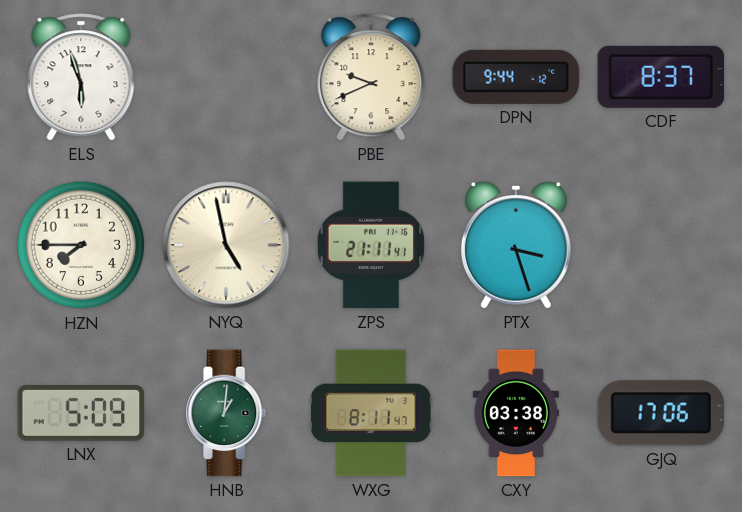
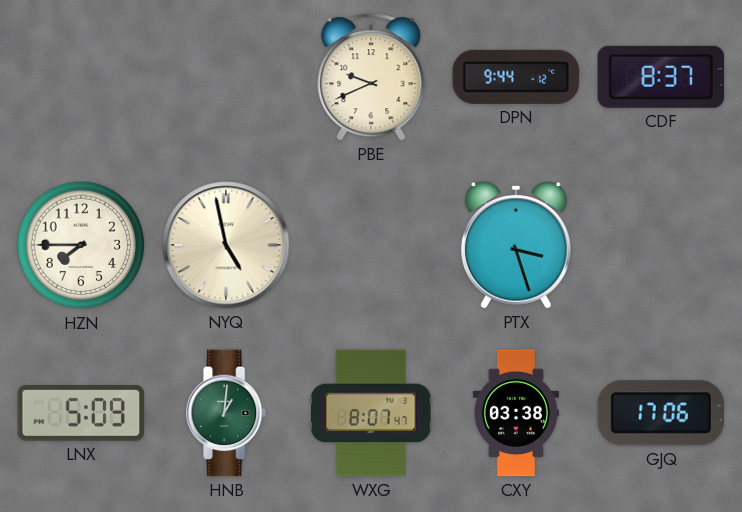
ELS: 5:57 -> none
ZPS: 21:11 -> none
WXG: 8:11 -> 8:07
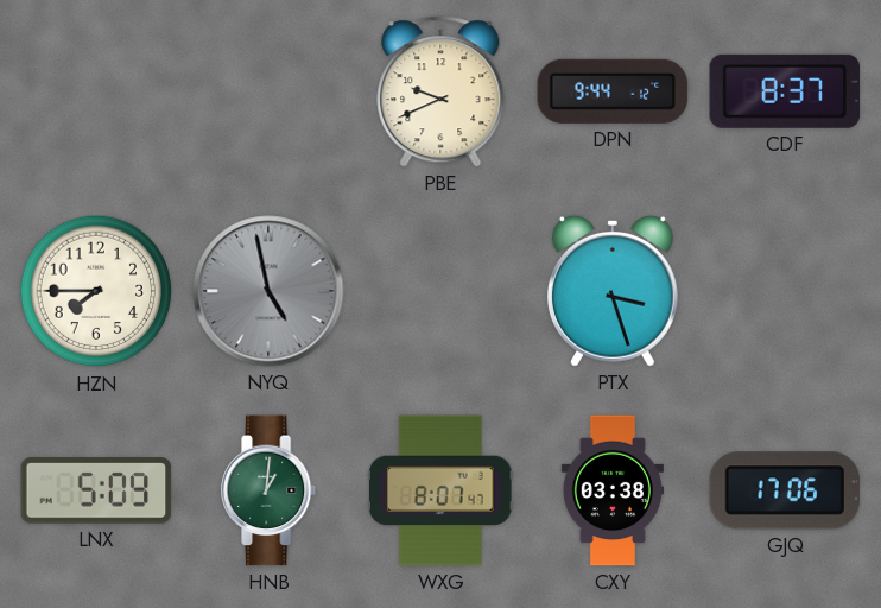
NYQ dial: cream -> grey
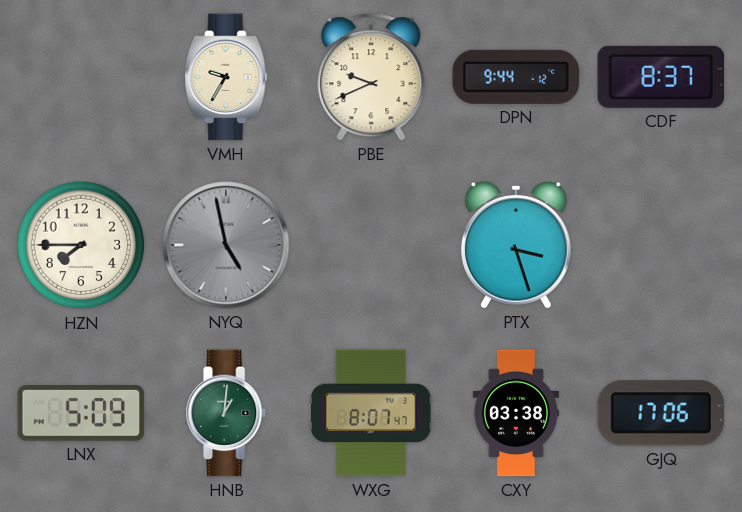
VMH: none -> 9:35
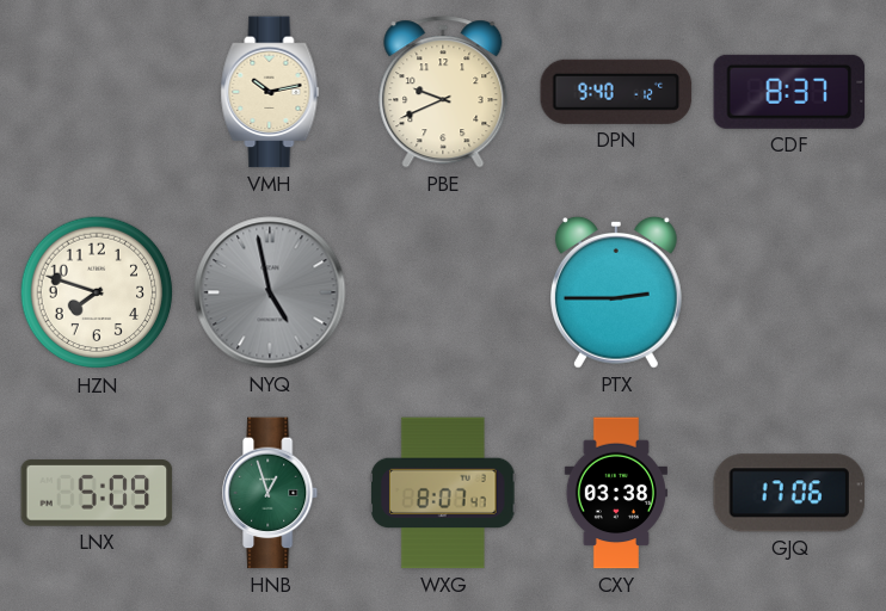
VMH: 9:35 -> 10:13
DPN: 9:44 -> 9:40
HZN: 7:45 -> 7:48
PTX: 3:27 -> 2:45
HNB: 1:01 -> 12:57
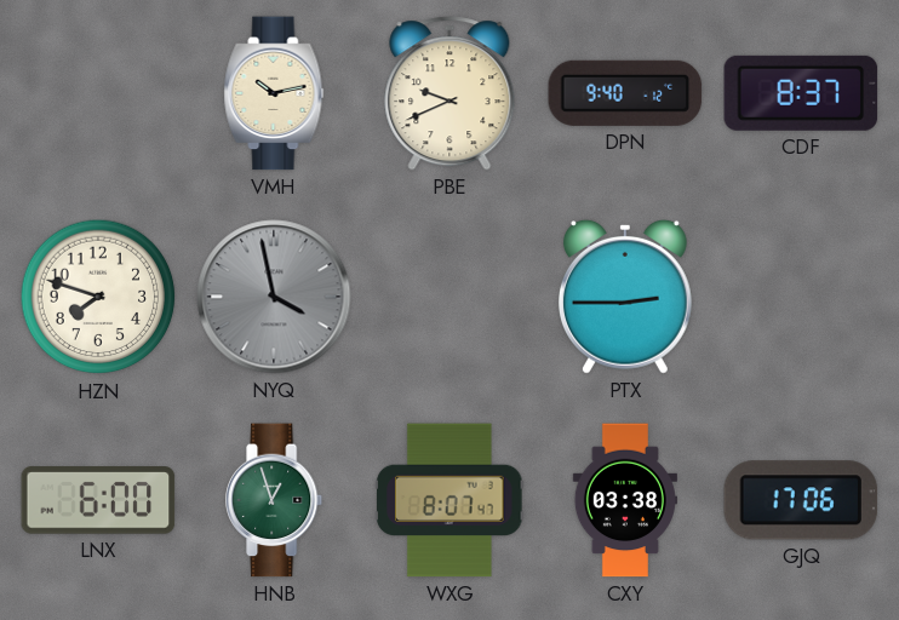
NYQ: 4:58 -> 3:58
LNX: 5:09 -> 6:00
